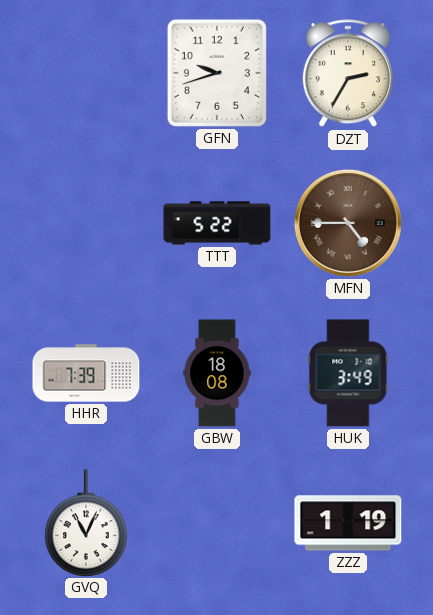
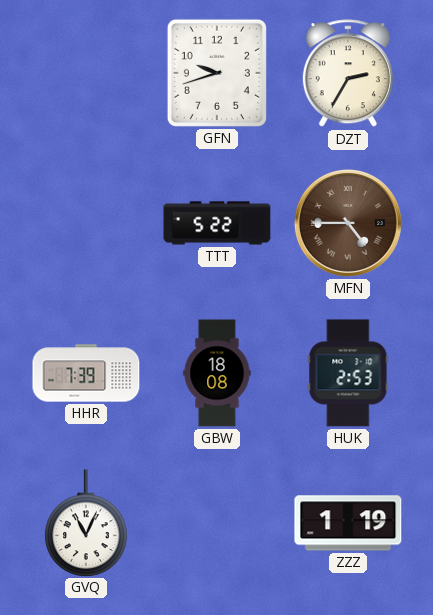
HUK: 3:49 -> 2:53
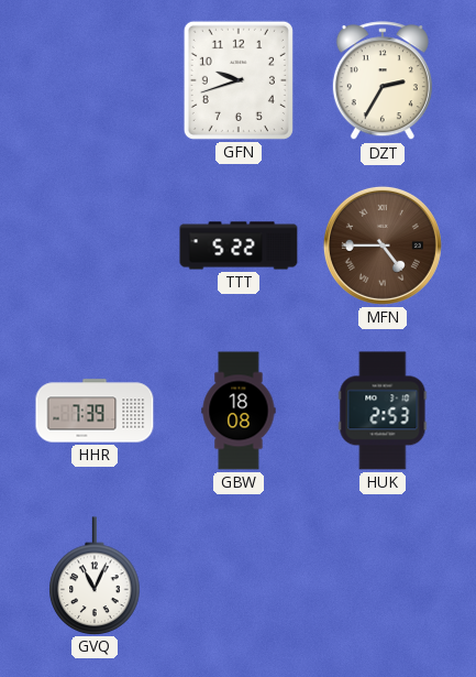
ZZZ: 1:19 -> none
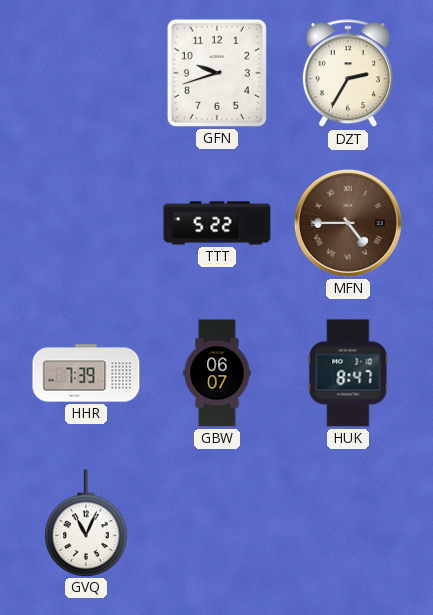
GBW: 18:08 -> 06:07
HUK: 2:53 -> 8:47
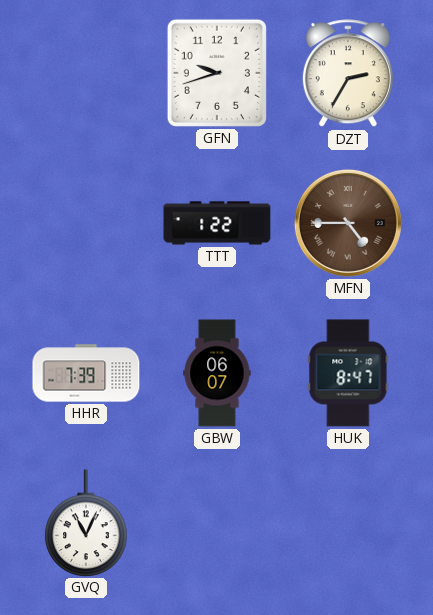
TTT: 5:22 -> 1:22
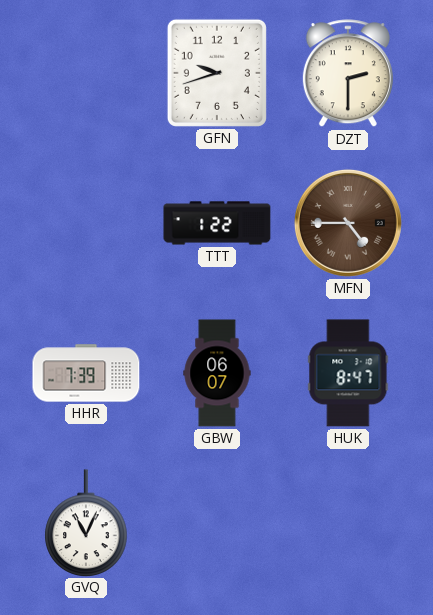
DZT: 2:35 -> 2:30
